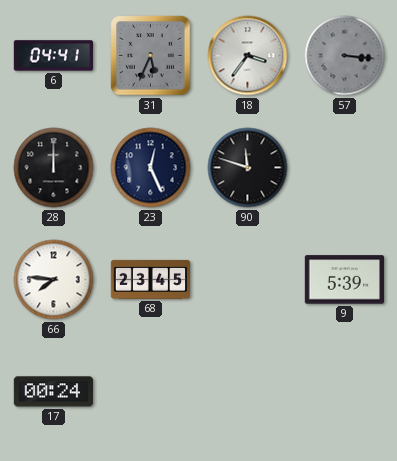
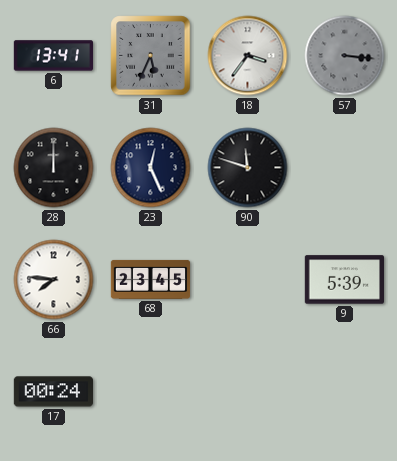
6: 04:41 -> 13:41
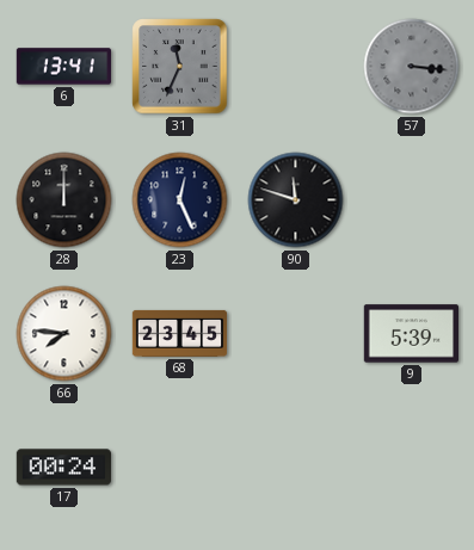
31: 5:34 -> 11:34
18: 3:36 -> none
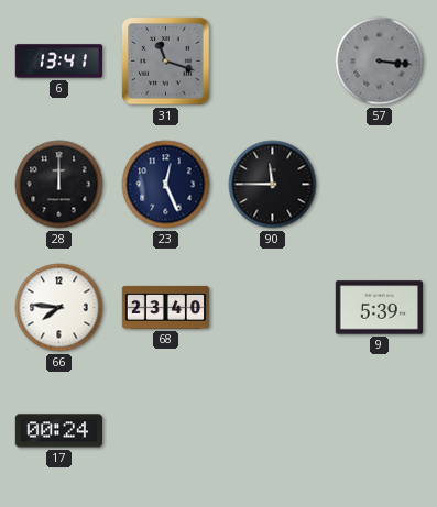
31: 11:34 -> 11:18
90: 11:48 -> 11:45
68: 23:45 -> 23:40
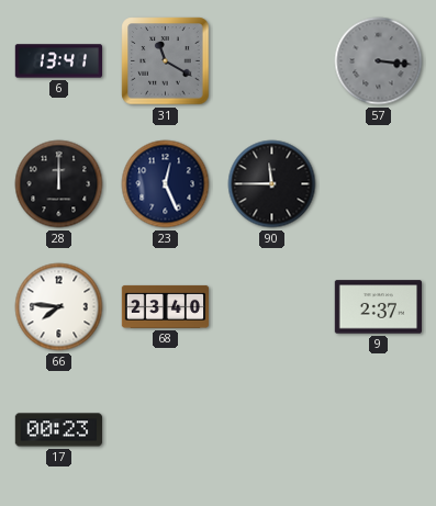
31: 11:18 -> 11:20
9: 5:39 -> 2:37
17: 00:24 -> 00:23
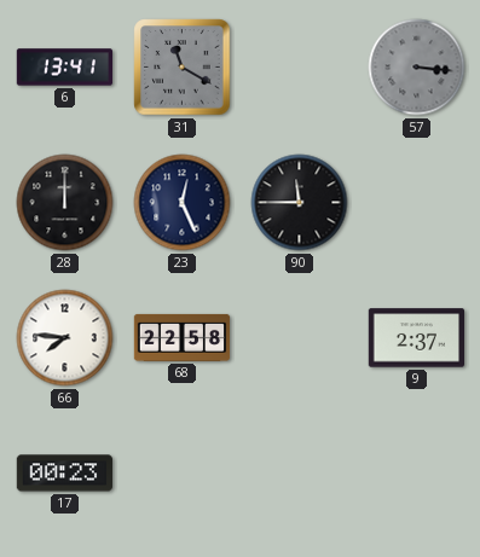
68: 23:40 -> 22:58
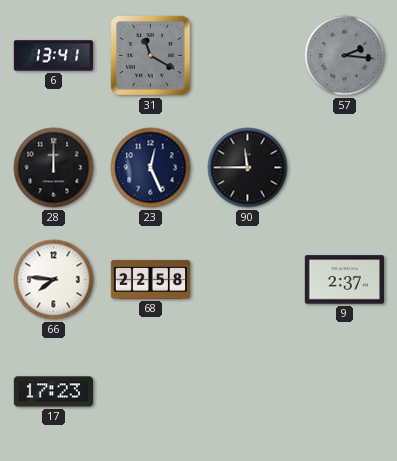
57: 3:16 -> 2:16
17: 00:23 -> 17:23
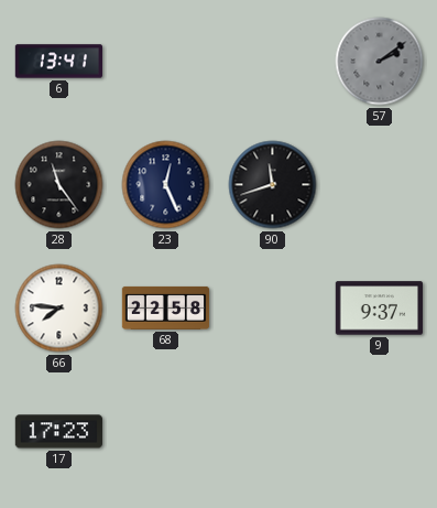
31: 11:20 -> none
57: 2:16 -> 2:09
28: 12:00 -> 11:24
90: 11:45 -> 11:42
9: 2:37 -> 9:37
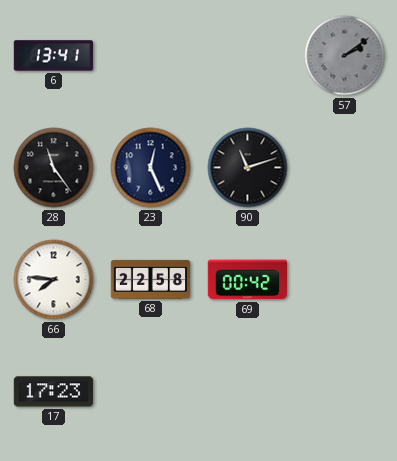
90: 11:42 -> 11:12
69: none -> 00:42
9: 9:37 -> none
